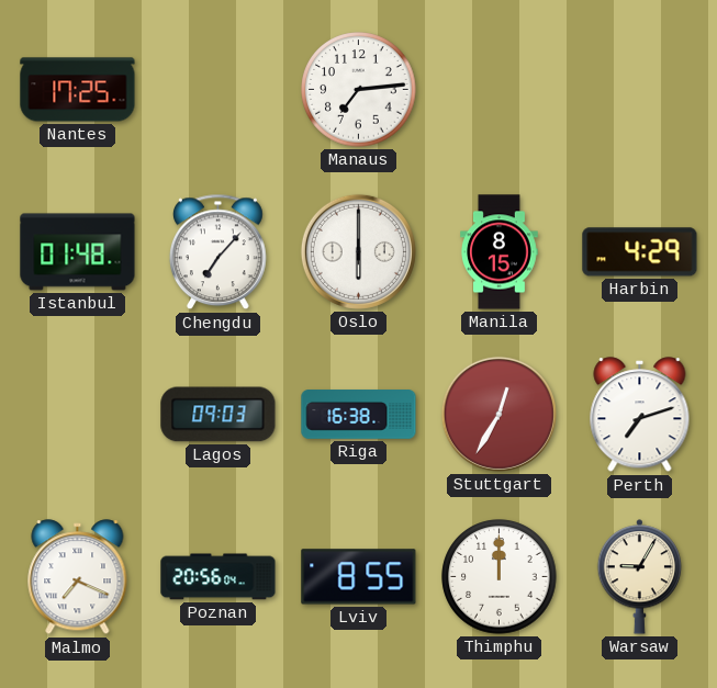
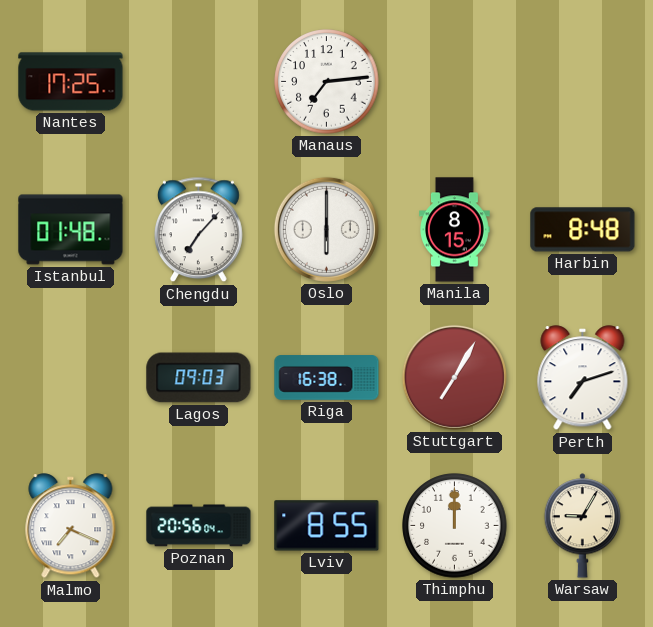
Harbin: 4:29 -> 8:48
Stuttgart: 12:35 -> 7:05
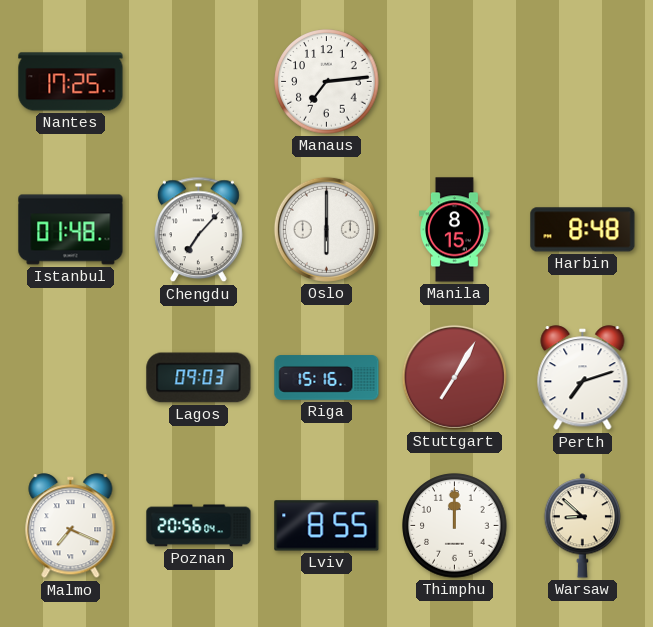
Riga: 16:38 -> 15:16
Warsaw: 9:05 -> 8:52
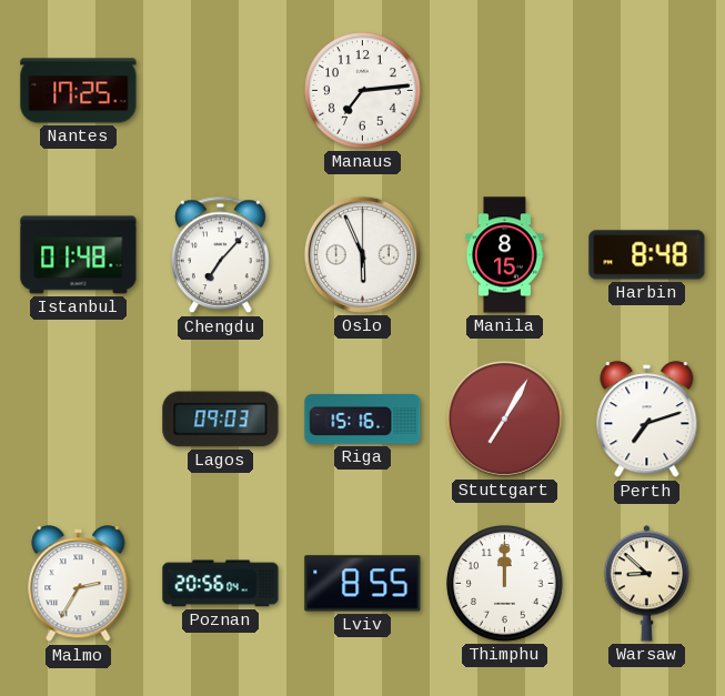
Oslo: 6:00 -> 5:56
Malmo: 7:19 -> 2:35
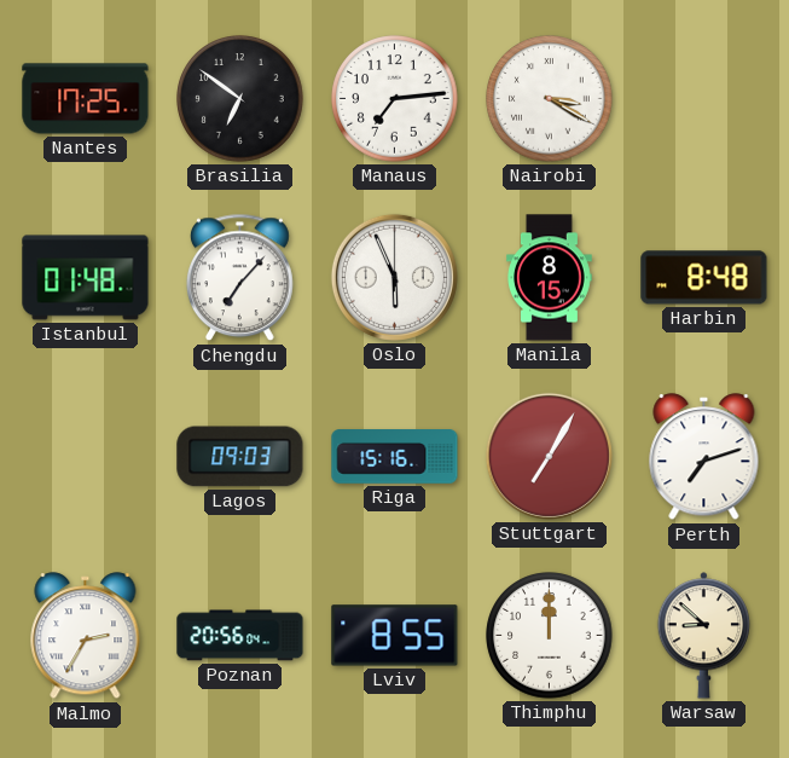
Brasilia: none -> 6:51
Nairobi: none -> 3:20
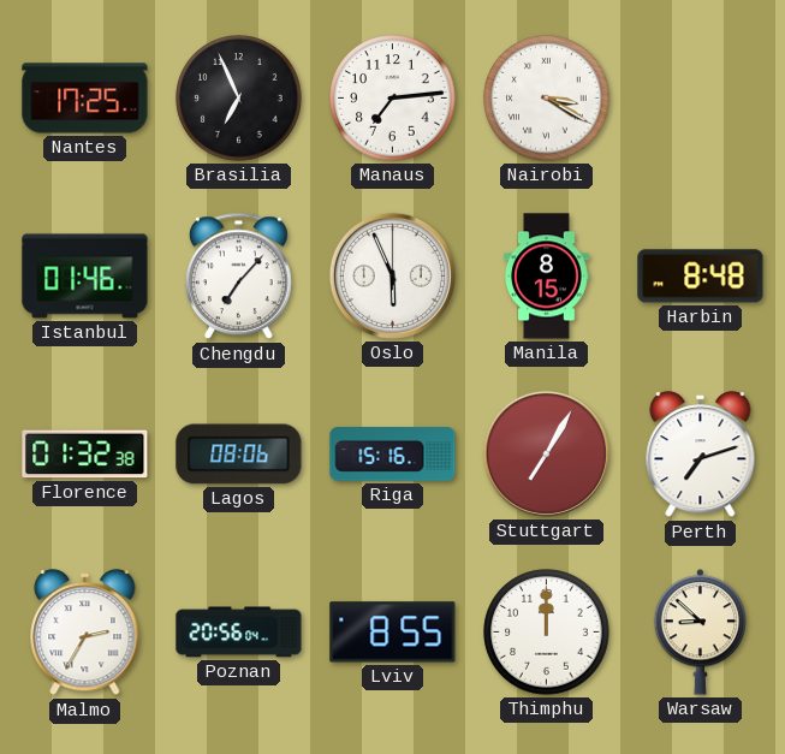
Brasilia: 6:51 -> 6:56
Istanbul: 01:48 -> 01:46
Florence: none -> 01:32
Lagos: 09:03 -> 08:06
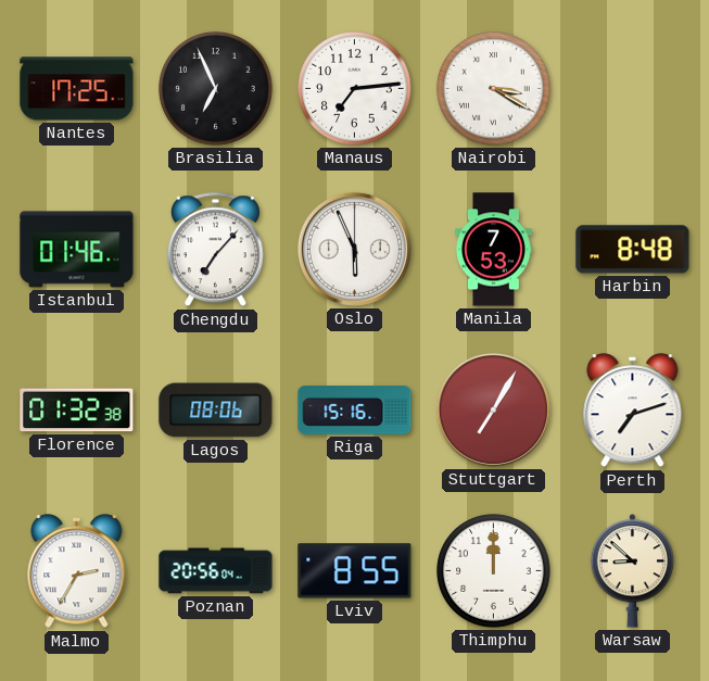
Manila: 8:15 -> 7:53
